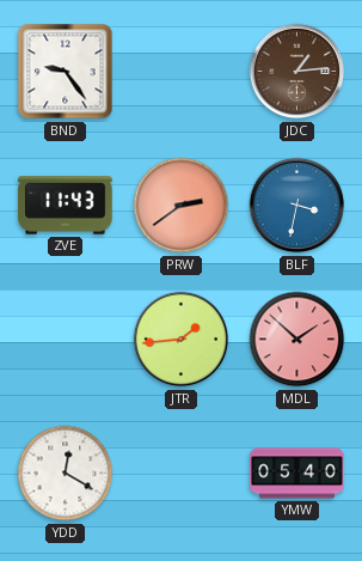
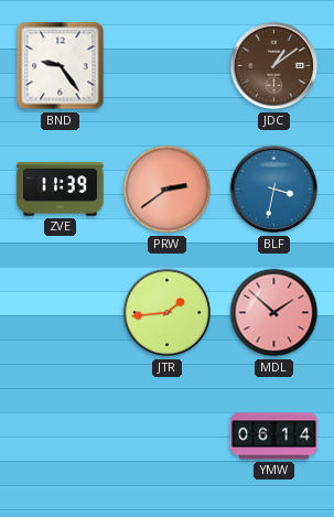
JDC: 1:14 -> 1:09
ZVE: 11:43 -> 11:39
YDD: 12:20 -> none
YMW: 05:40 -> 06:14
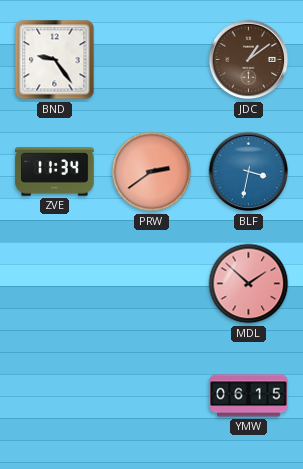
ZVE: 11:39 -> 11:34
JTR: 1:44 -> none
YMW: 06:14 -> 06:15
